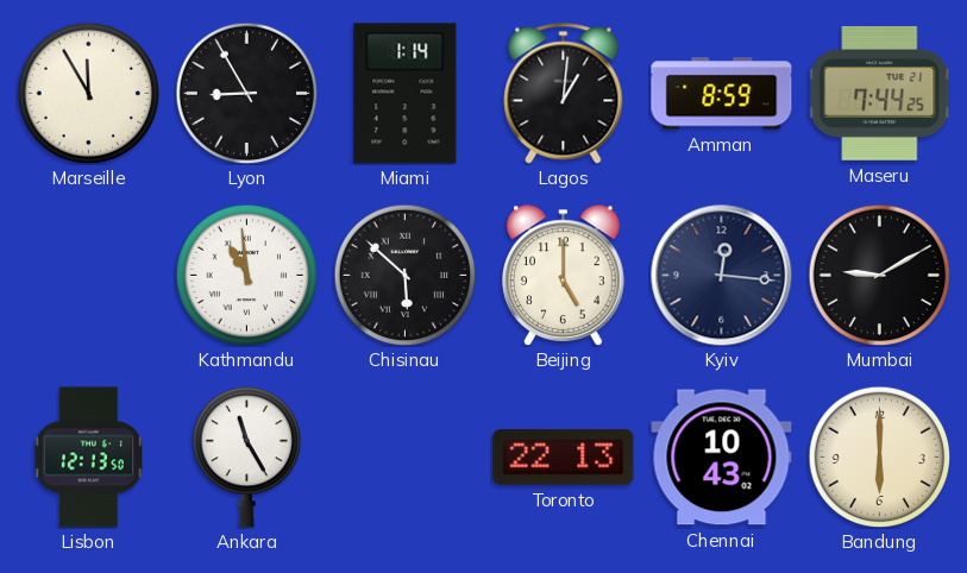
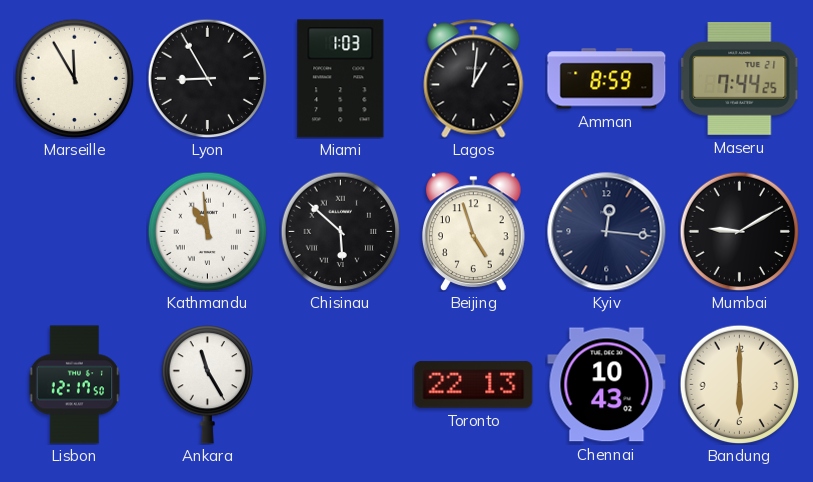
Miami: 1:14 -> 1:03
Beijing: 5:00 -> 4:57
Lisbon: 12:13 -> 12:17
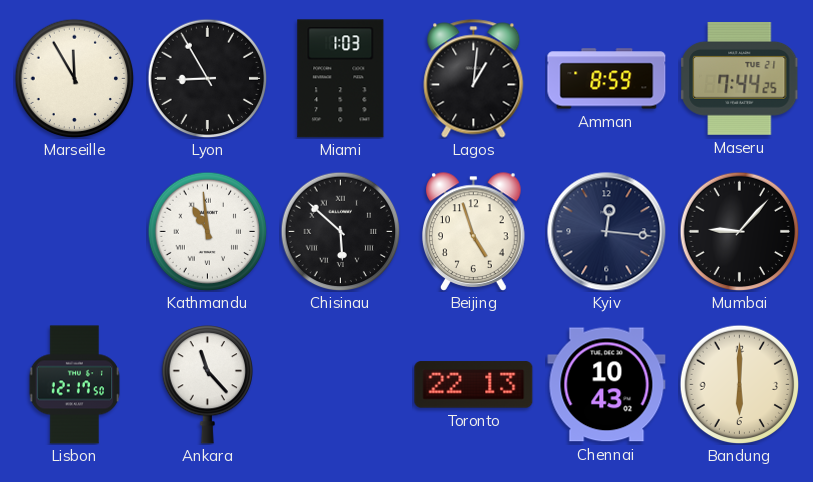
Mumbai: 9:10 -> 9:07
Ankara: 11:25 -> 11:23
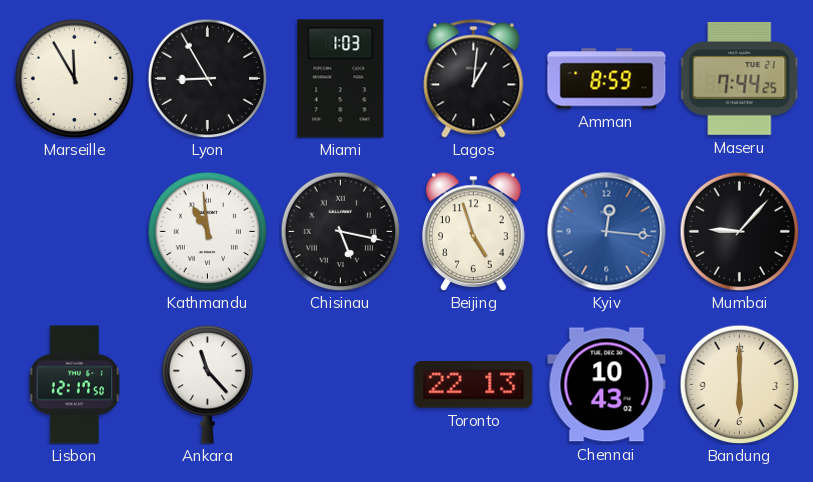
Chisinau: 5:52 -> 5:17
Kyiv dial: navy -> blue
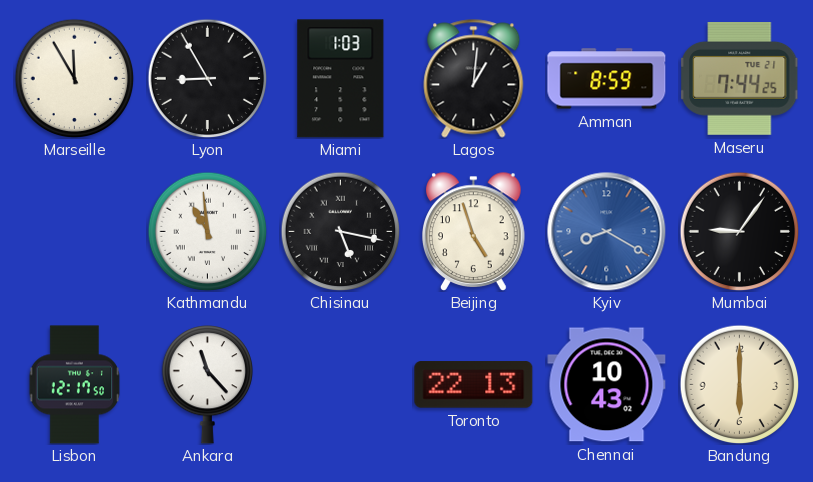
Kyiv: 12:16 -> 8:20
Mumbai: 9:07 -> 9:06
